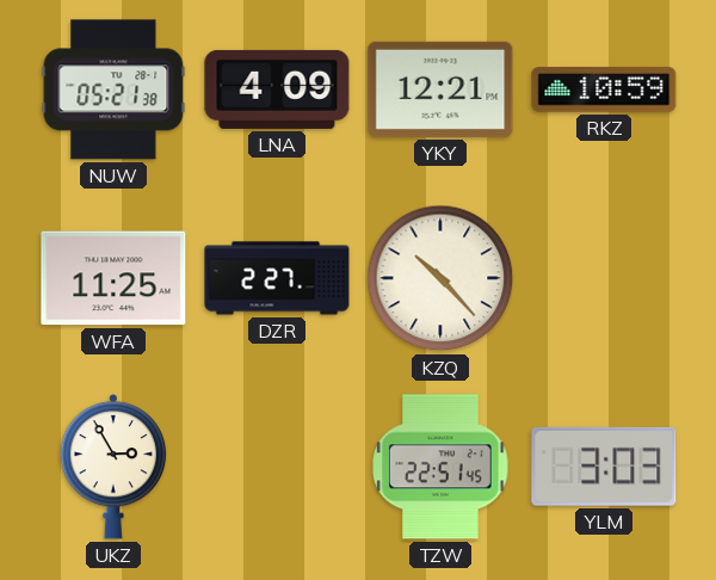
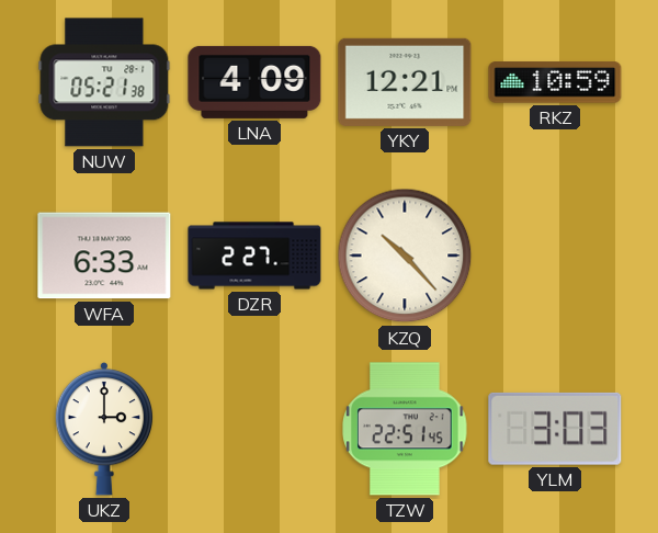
WFA: 11:25 -> 6:33
UKZ: 2:55 -> 3:00
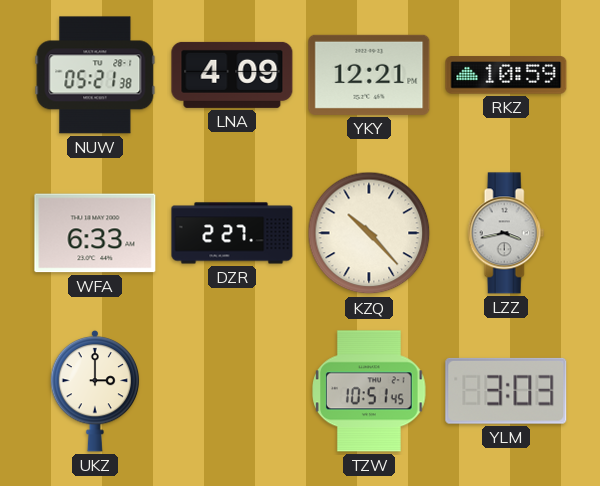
LZZ: none -> 3:43
TZW: 22:51 -> 10:51
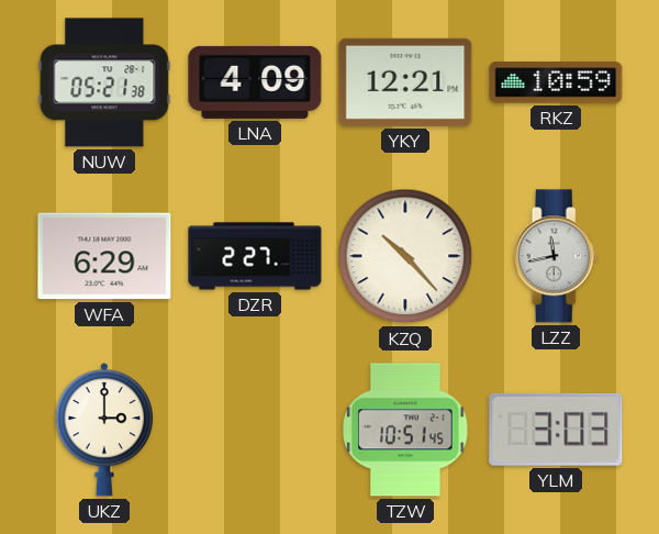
WFA: 6:33 -> 6:29
LZZ: 3:43 -> 11:43
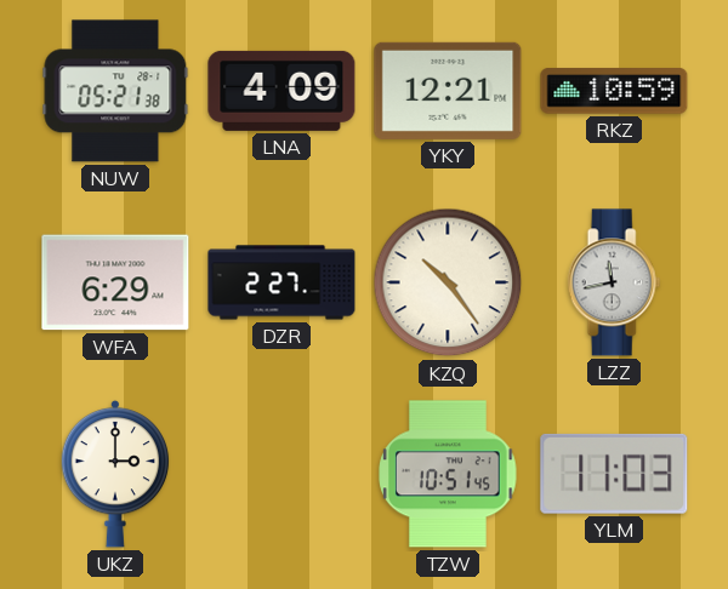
KZQ: 10:23 -> 10:24
YLM: 3:03 -> 11:03
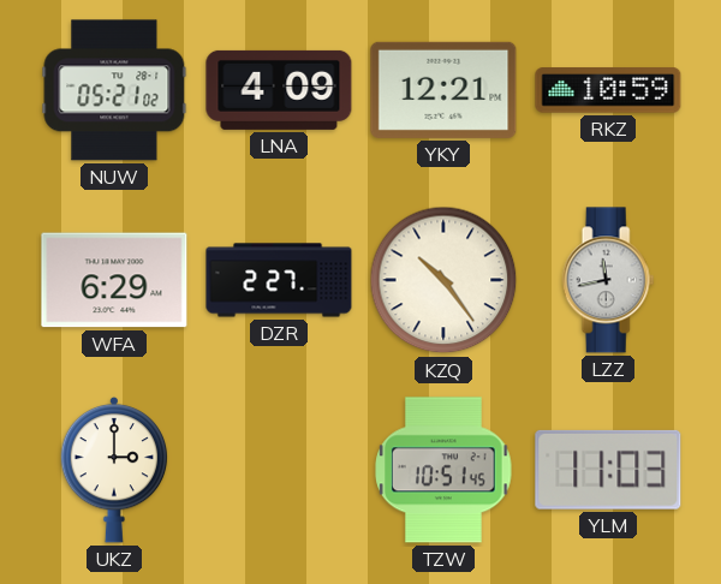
NUW: 05:21:38 -> 05:21:02
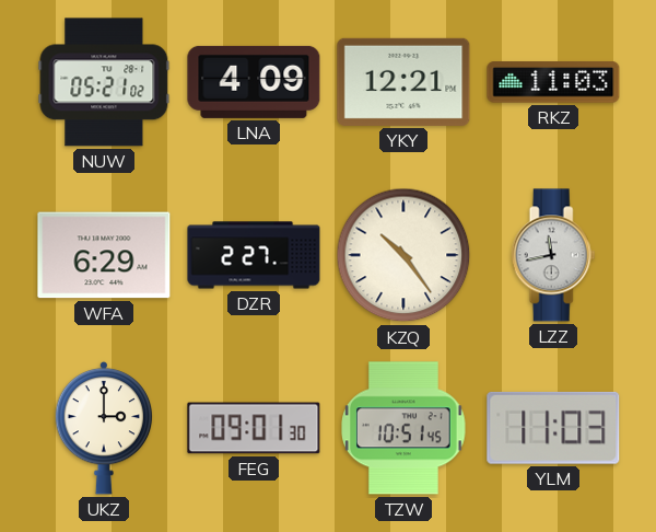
RKZ: 10:59 -> 11:03
FEG: none -> 09:01
